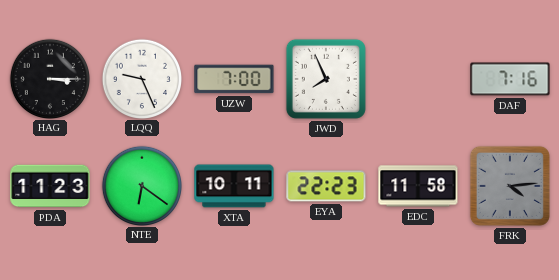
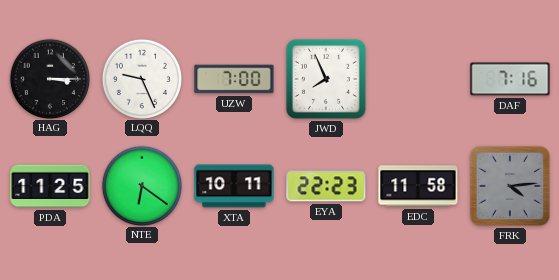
PDA: 11:23 -> 11:25
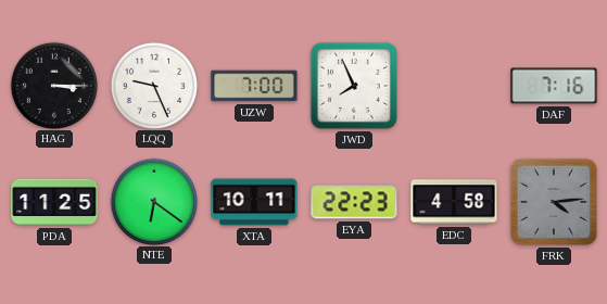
EDC: 11:58 -> 4:58
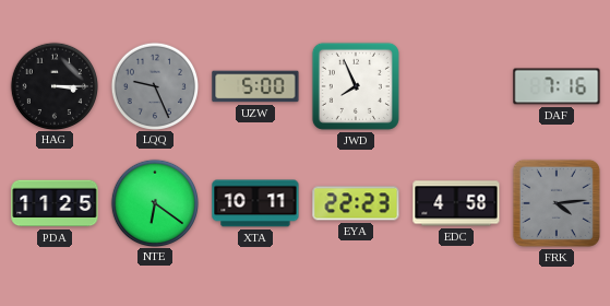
LQQ dial: white -> grey
UZW: 7:00 -> 5:00
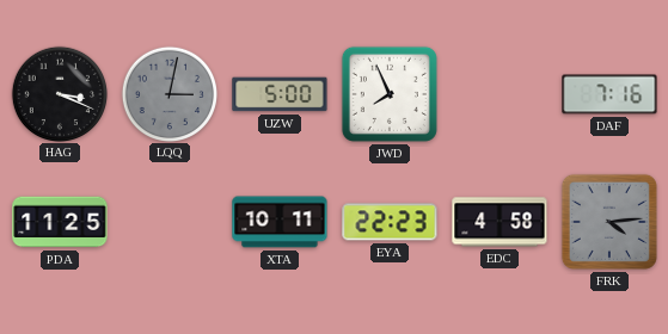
HAG: 3:15 -> 3:19
LQQ: 9:26 -> 3:02
NTE: 6:21 -> none
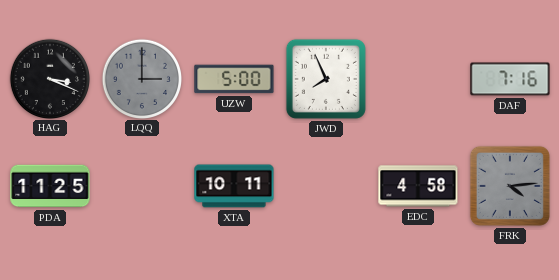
LQQ: 3:02 -> 3:00
EYA: 22:23 -> none
